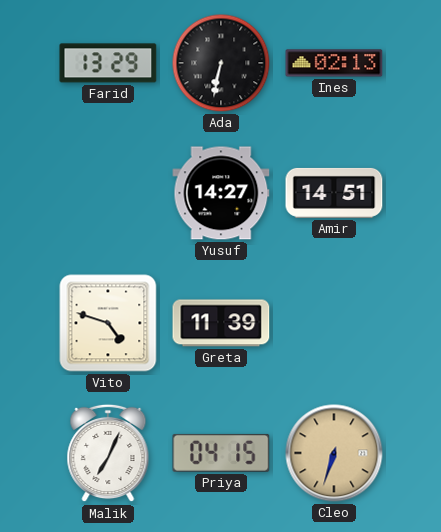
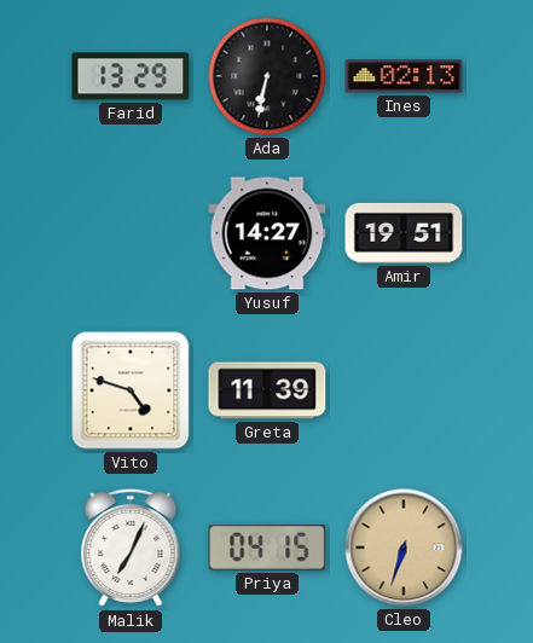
Amir: 14:51 -> 19:51
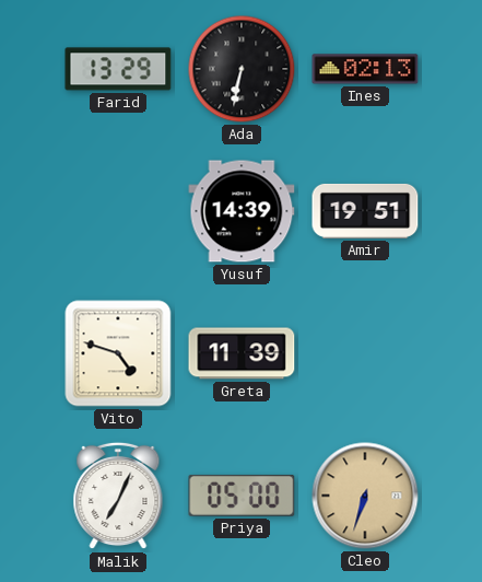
Yusuf: 14:27 -> 14:39
Priya: 04:15 -> 05:00
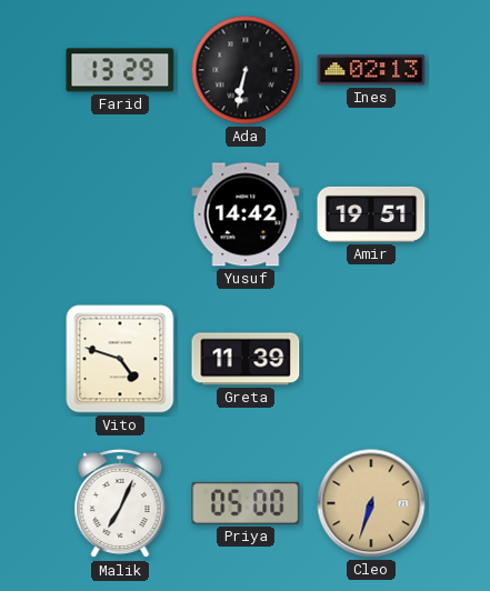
Yusuf: 14:39 -> 14:42
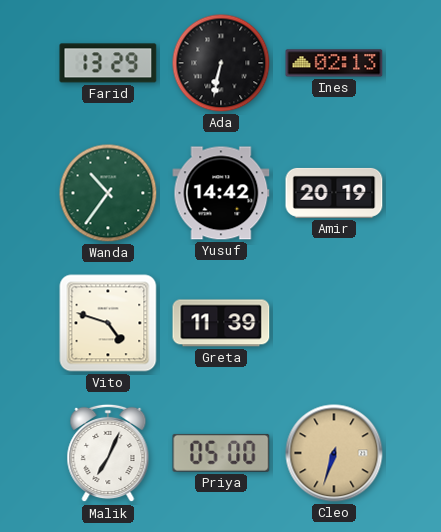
Wanda: none -> 10:36
Amir: 19:51 -> 20:19
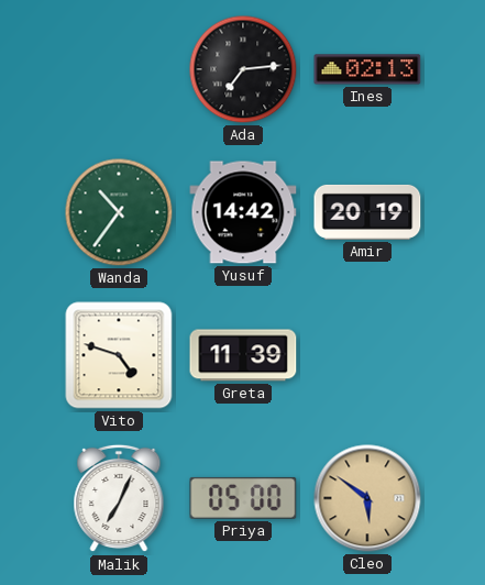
Farid: 13:29 -> none
Ada: 6:32 -> 7:14
Cleo: 6:33 -> 5:51
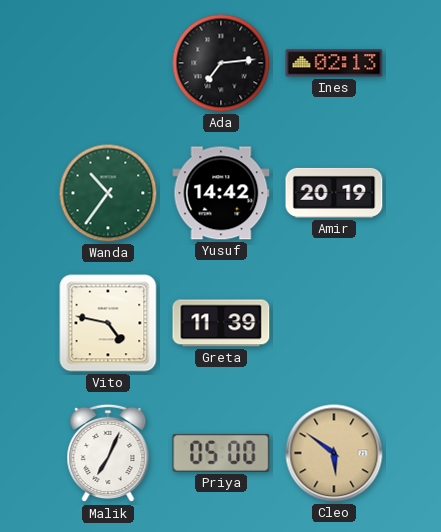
Vito: 4:48 -> 4:47
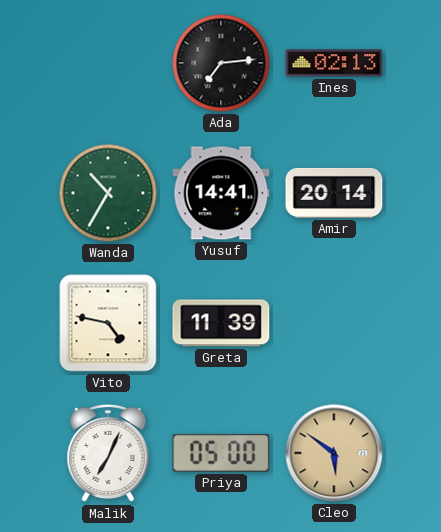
Wanda: 10:36 -> 10:35
Yusuf: 14:42 -> 14:41
Amir: 20:19 -> 20:14
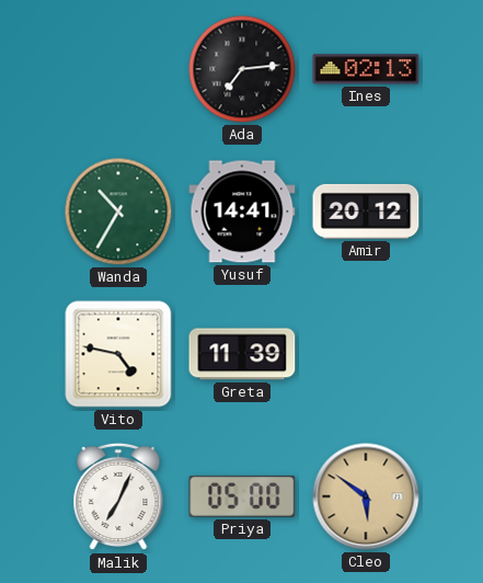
Amir: 20:14 -> 20:12
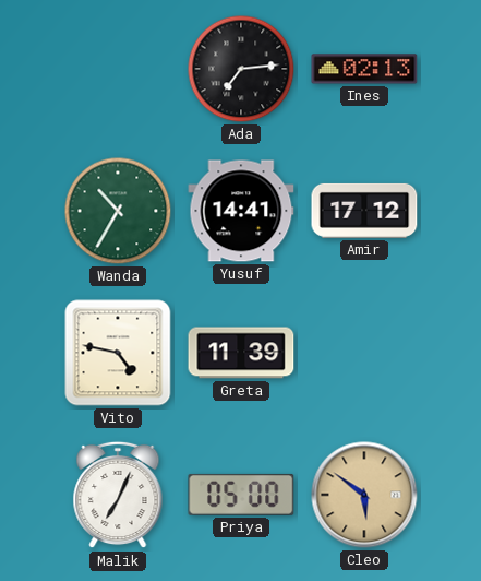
Amir: 20:12 -> 17:12
